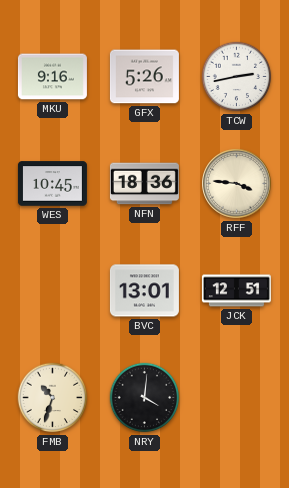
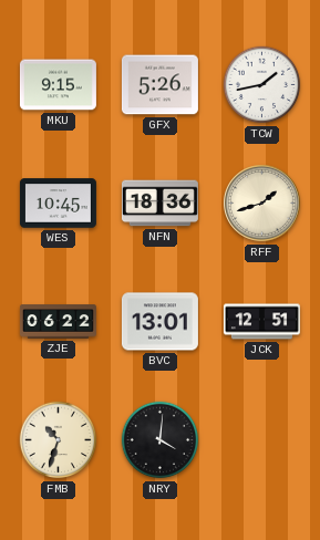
MKU: 9:16 -> 9:15
TCW: 2:43 -> 1:43
RFF: 3:46 -> 1:42
ZJE: none -> 06:22
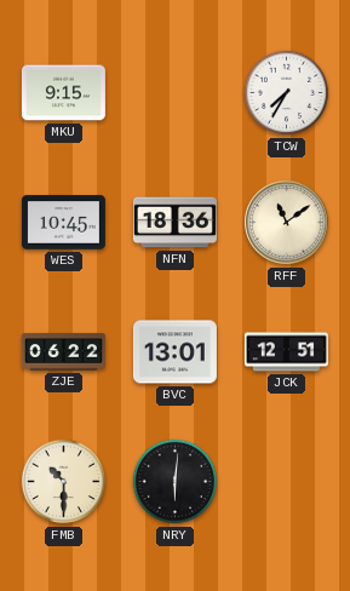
GFX: 5:26 -> none
TCW: 1:43 -> 7:35
RFF: 1:42 -> 11:09
FMB: 10:33 -> 10:30
NRY: 4:01 -> 6:01
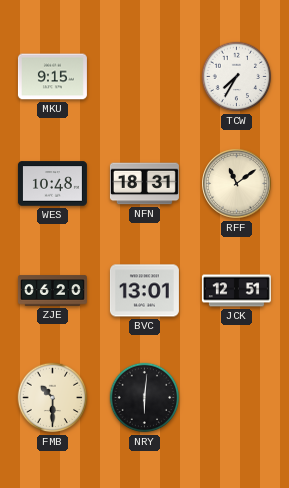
WES: 10:45 -> 10:48
NFN: 18:36 -> 18:31
ZJE: 06:22 -> 06:20
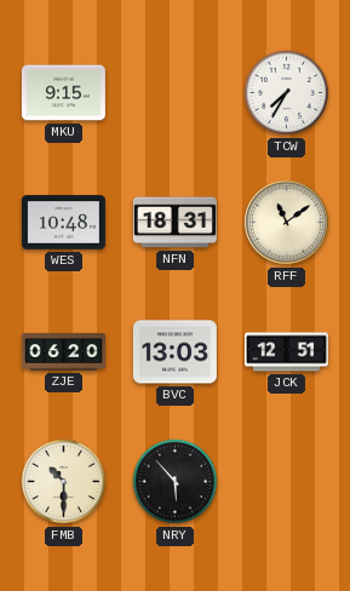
BVC: 13:01 -> 13:03
NRY: 6:01 -> 5:53
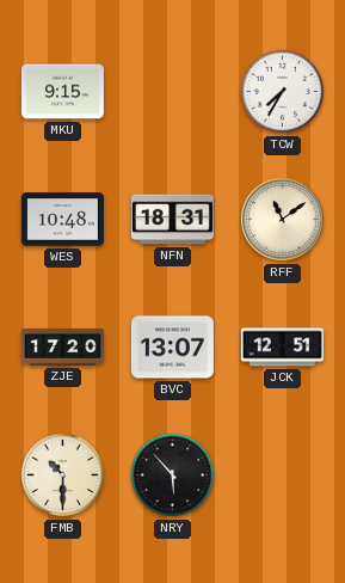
ZJE: 06:20 -> 17:20
BVC: 13:03 -> 13:07
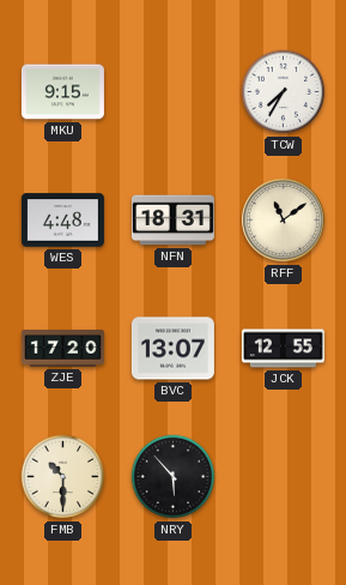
WES: 10:48 -> 4:48
JCK: 12:51 -> 12:55
